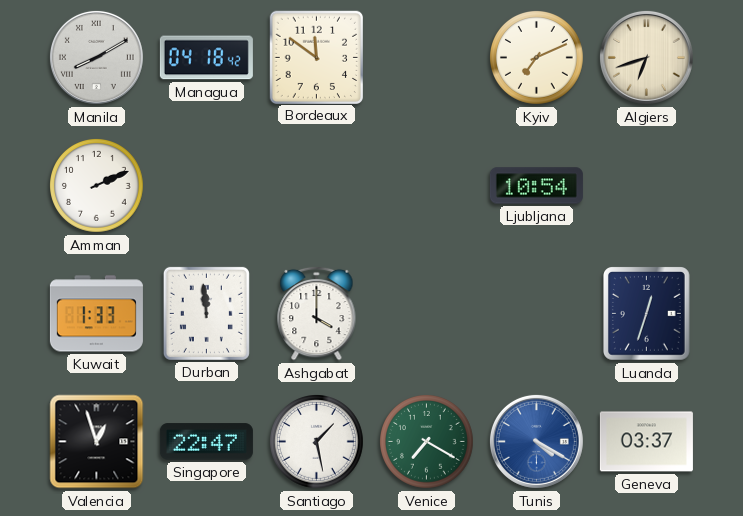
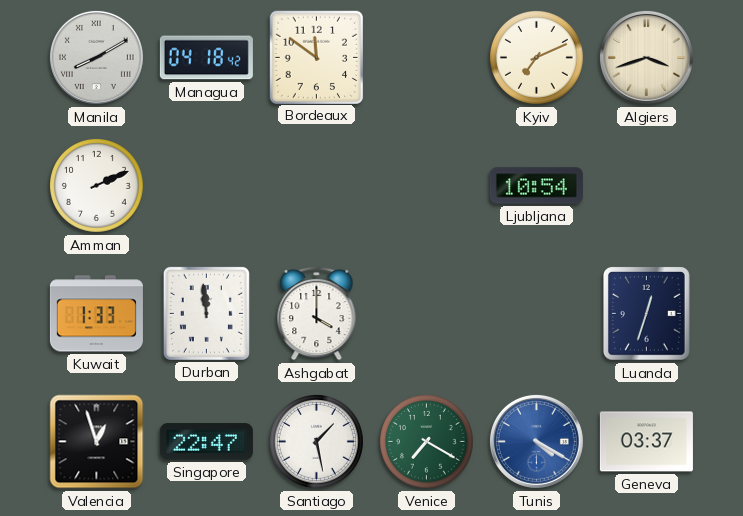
Algiers: 6:42 -> 3:42
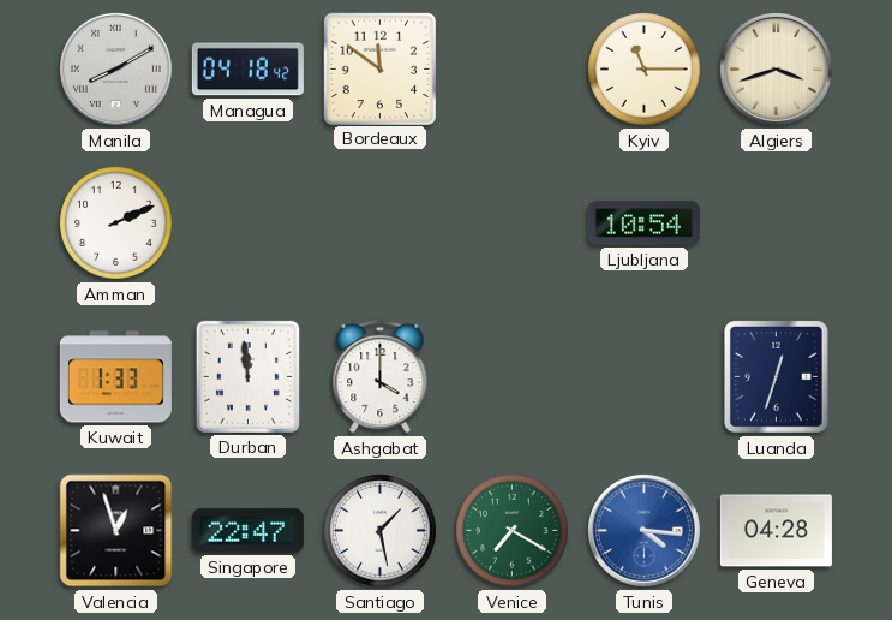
Kyiv: 7:11 -> 11:15
Tunis: 4:20 -> 4:16
Geneva: 03:37 -> 04:28
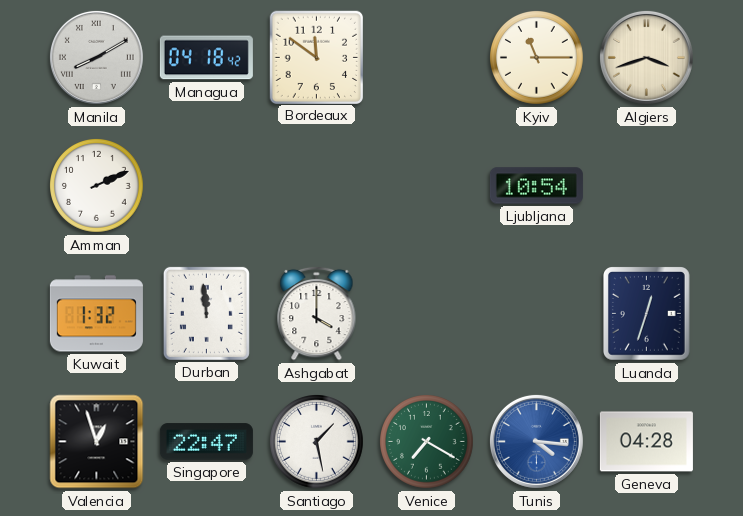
Kuwait: 1:33 -> 1:32
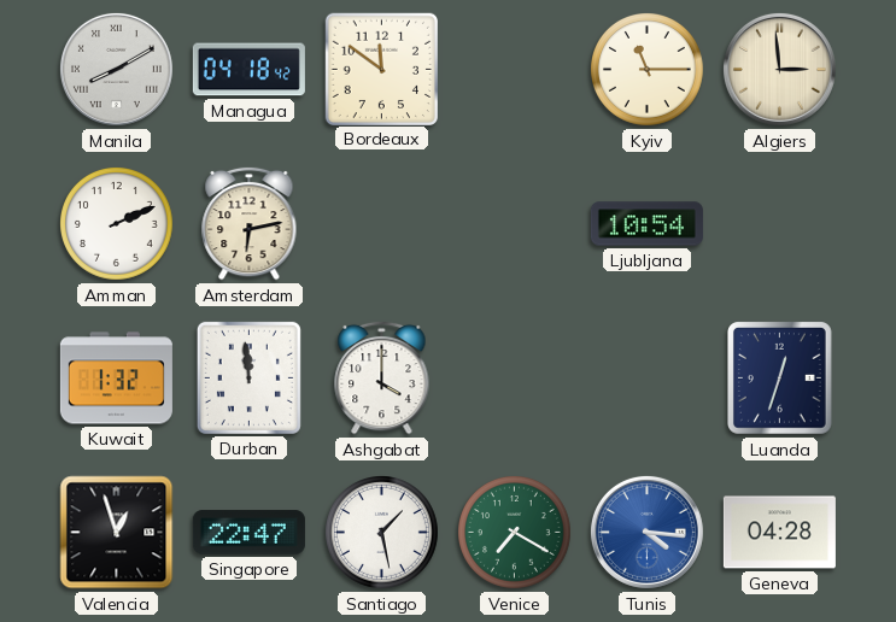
Algiers: 3:42 -> 2:59
Amsterdam: none -> 6:13
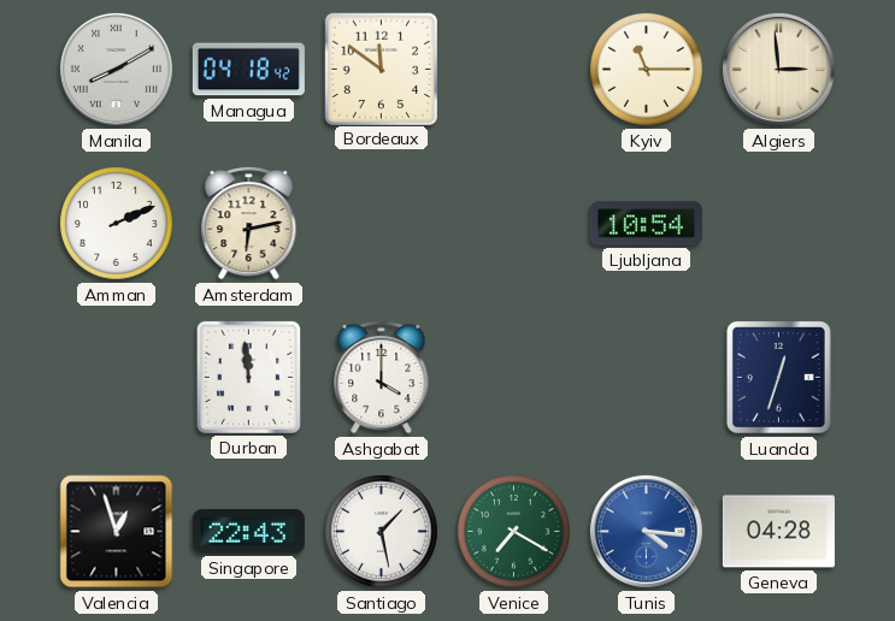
Kuwait: 1:32 -> none
Singapore: 22:47 -> 22:43
